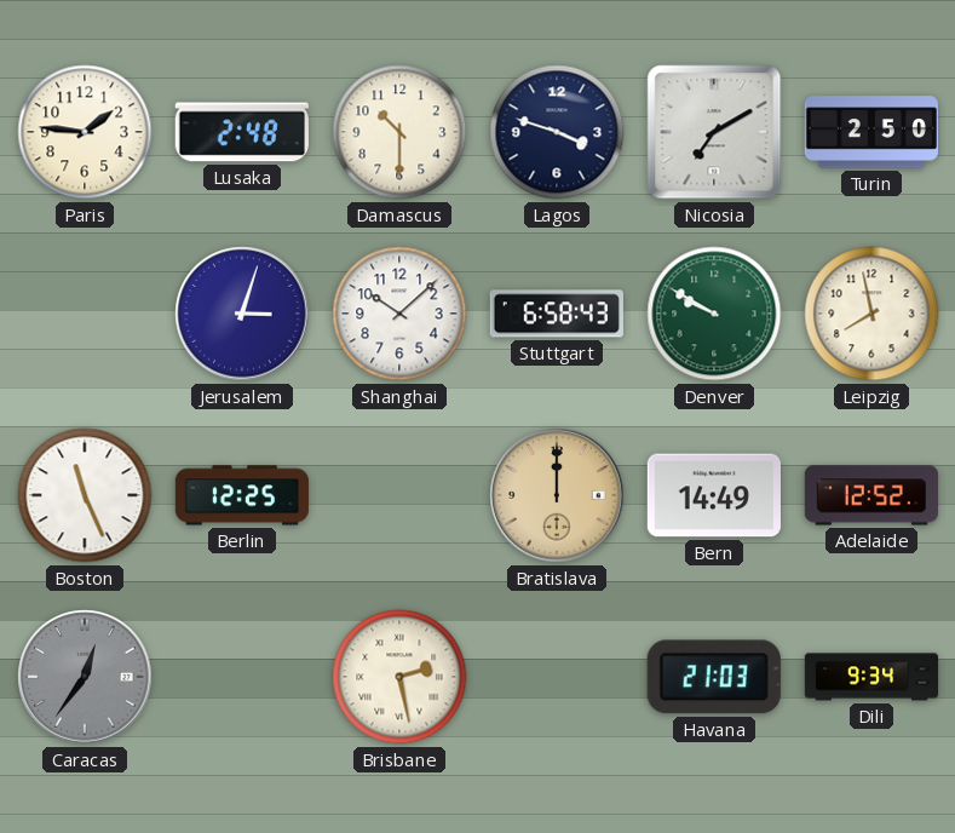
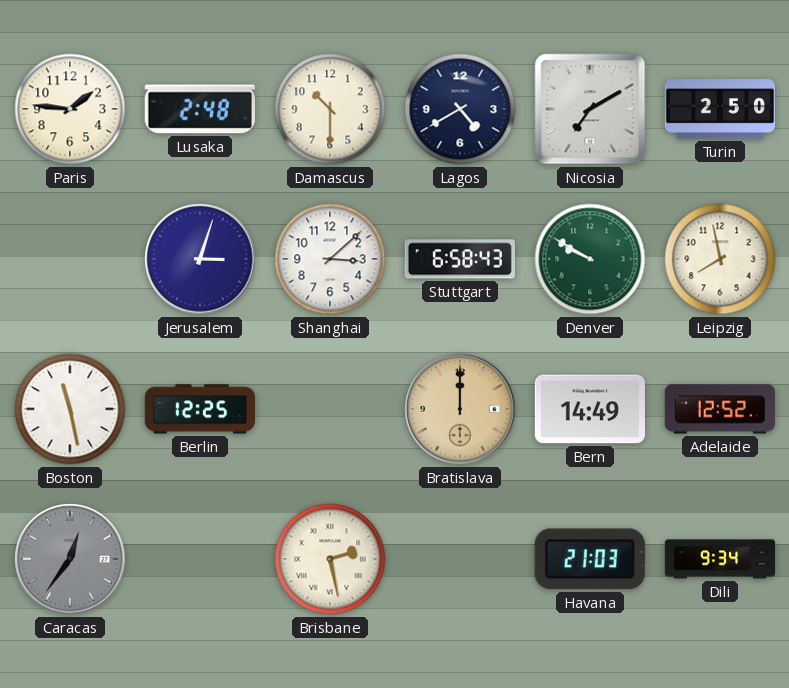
Lagos: 3:48 -> 4:40
Shanghai: 10:08 -> 3:08
Boston: 11:26 -> 11:28
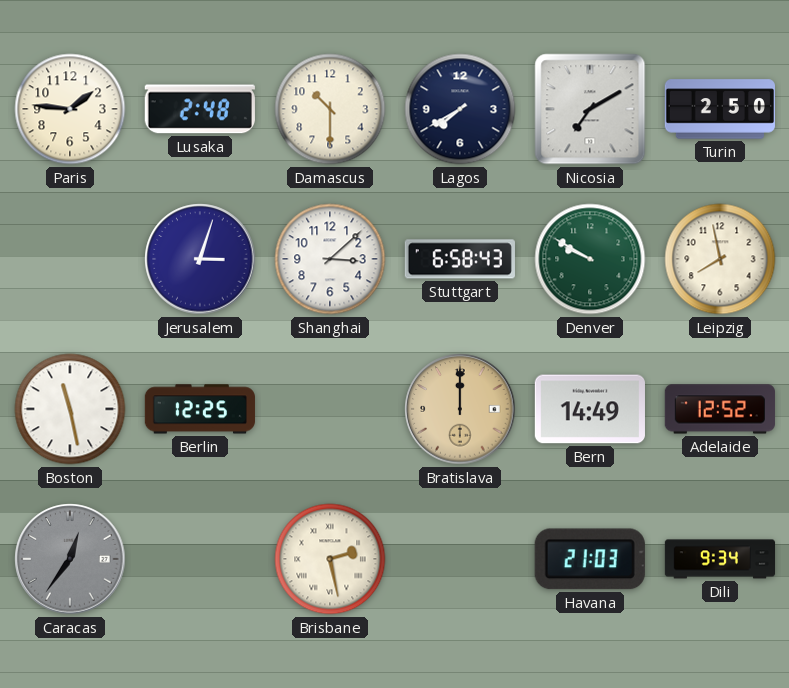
Lagos: 4:40 -> 7:40
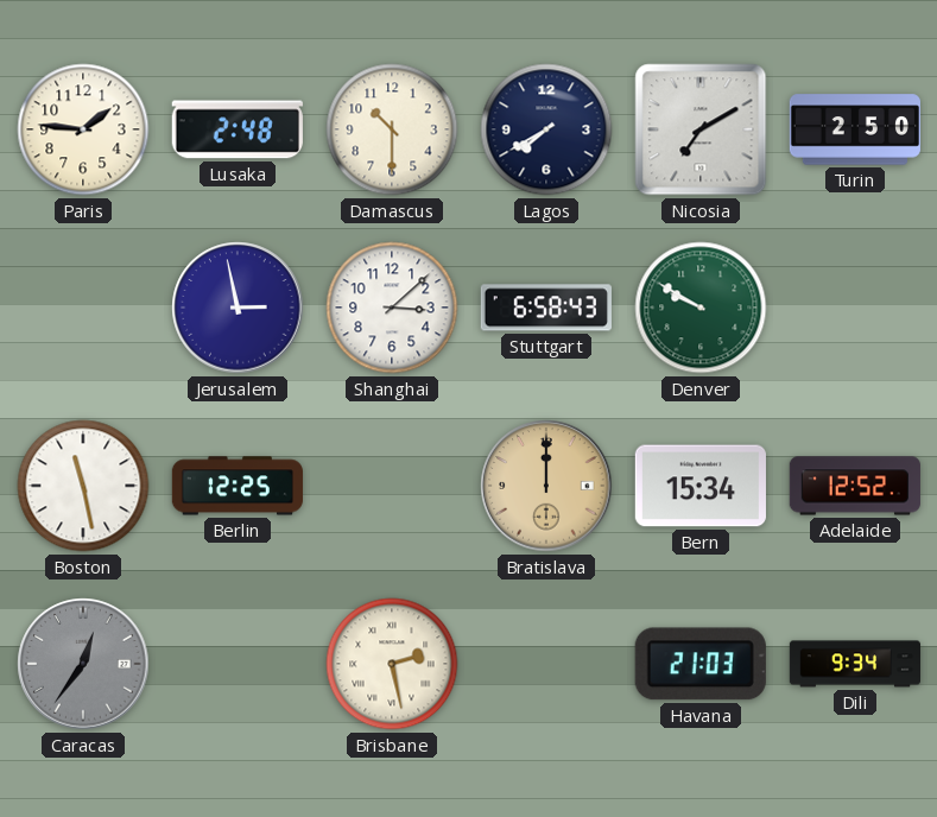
Jerusalem: 3:03 -> 2:58
Leipzig: 7:58 -> none
Bern: 14:49 -> 15:34
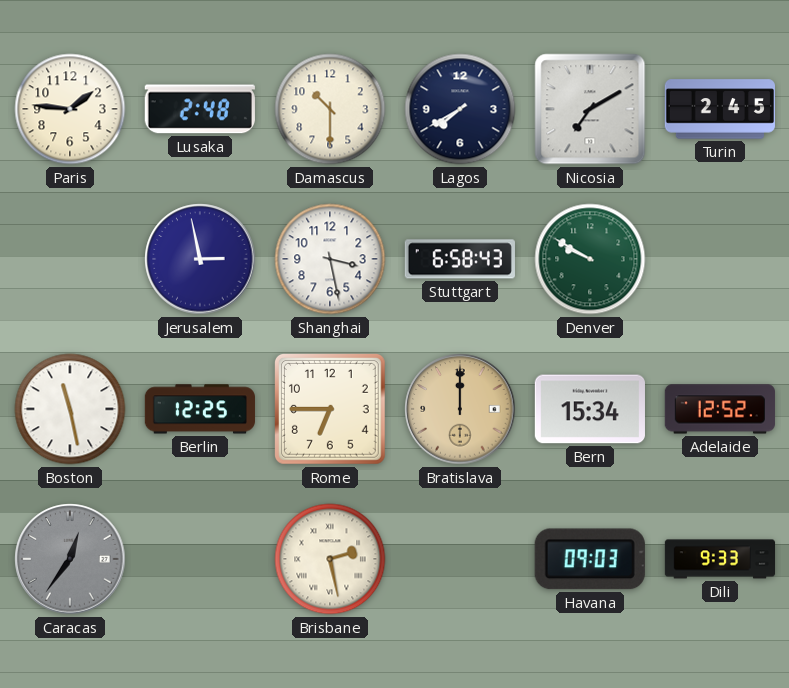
Turin: 2:50 -> 2:45
Shanghai: 3:08 -> 3:28
Rome: none -> 6:45
Havana: 21:03 -> 09:03
Dili: 9:34 -> 9:33
